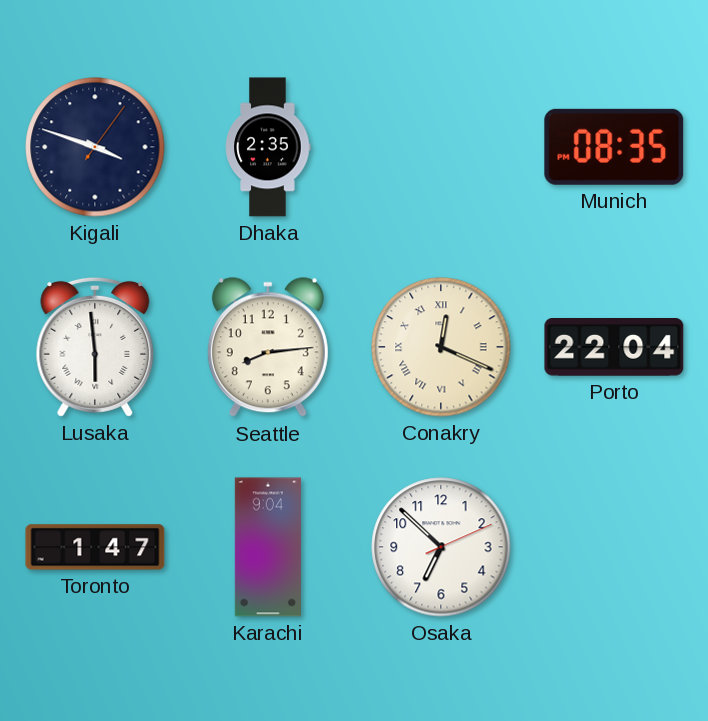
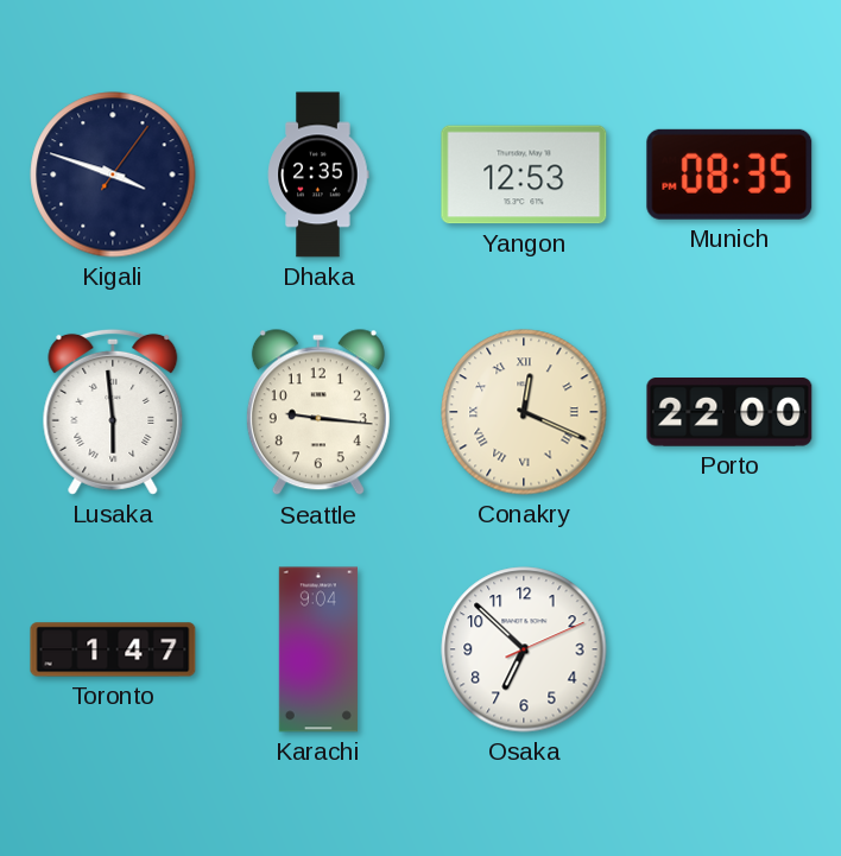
Yangon: none -> 12:53
Seattle: 8:14 -> 9:16
Porto: 22:04 -> 22:00
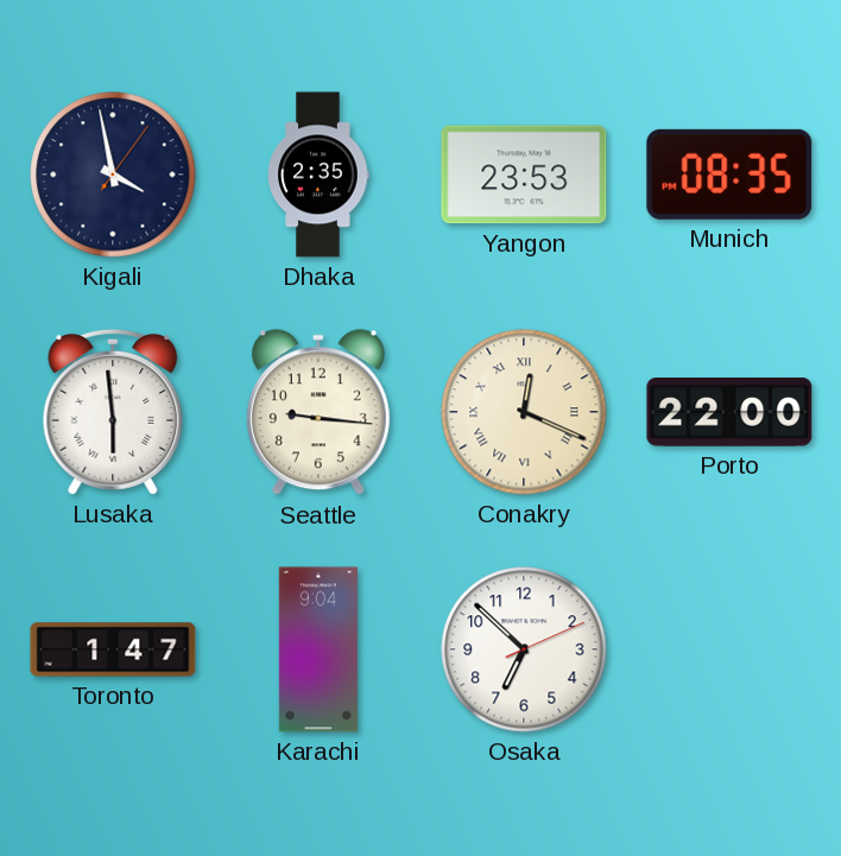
Kigali: 3:48 -> 3:58
Yangon: 12:53 -> 23:53
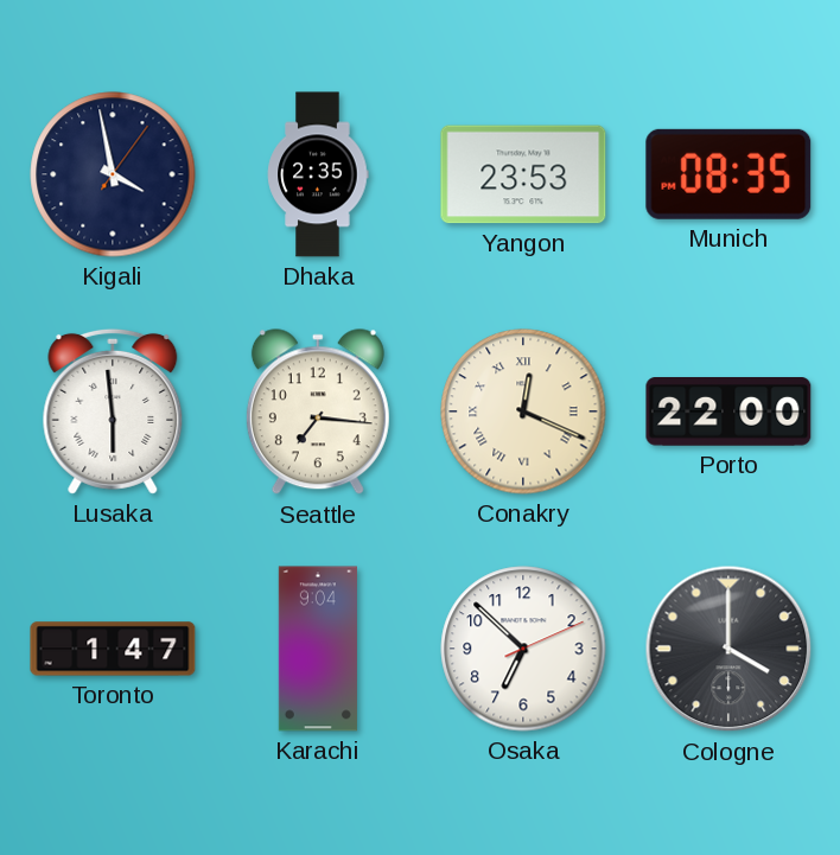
Seattle: 9:16 -> 7:16
Cologne: none -> 4:00
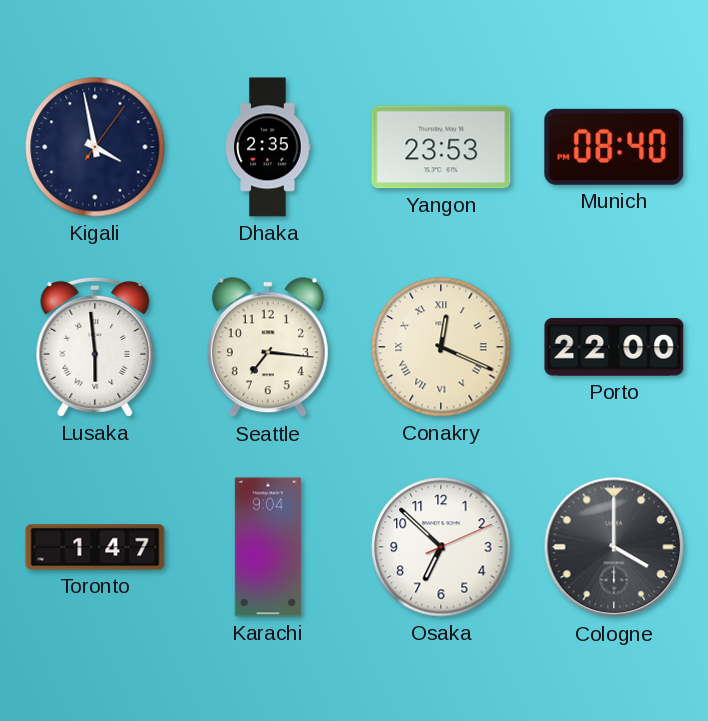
Munich: 08:35 -> 08:40
